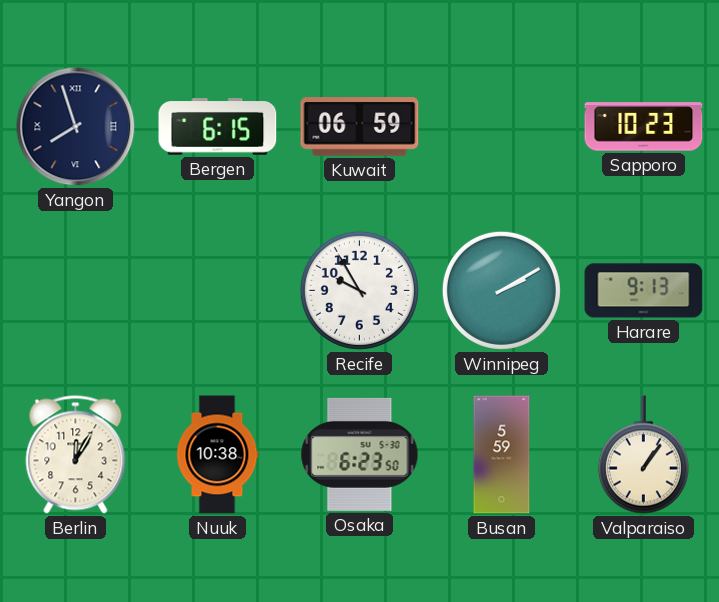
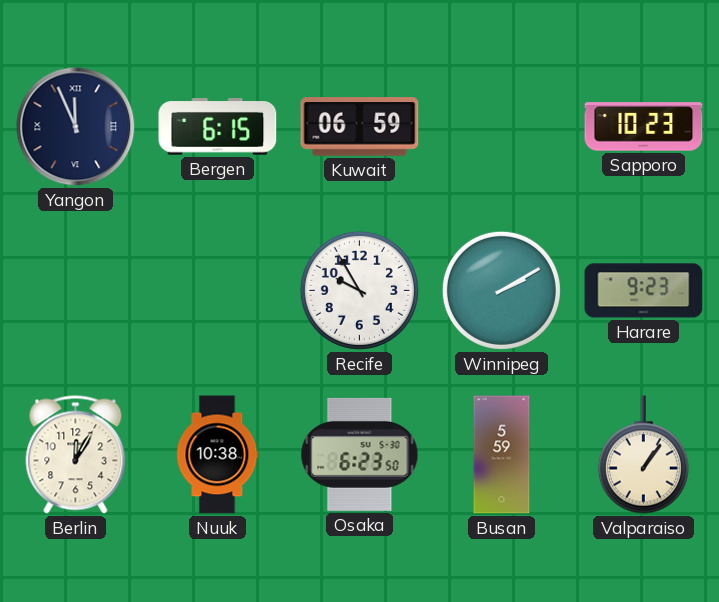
Yangon: 7:57 -> 11:56
Harare: 9:13 -> 9:23
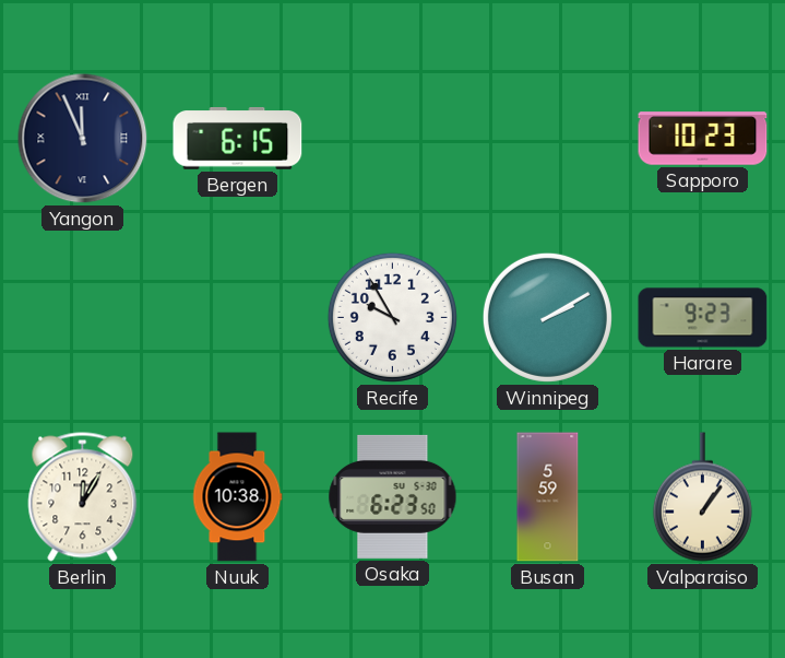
Kuwait: 06:59 -> none
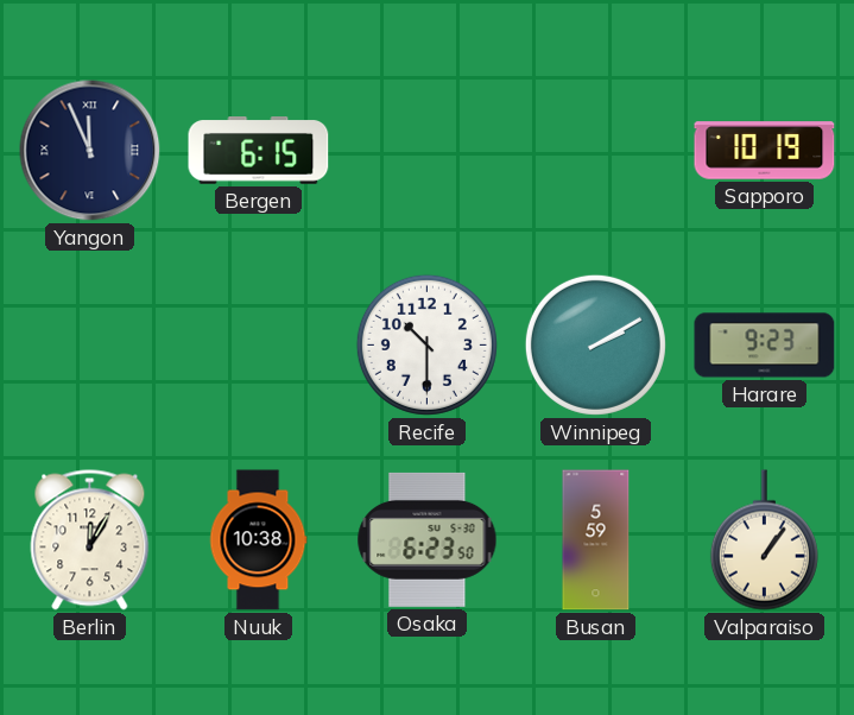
Sapporo: 10:23 -> 10:19
Recife: 9:55 -> 10:30
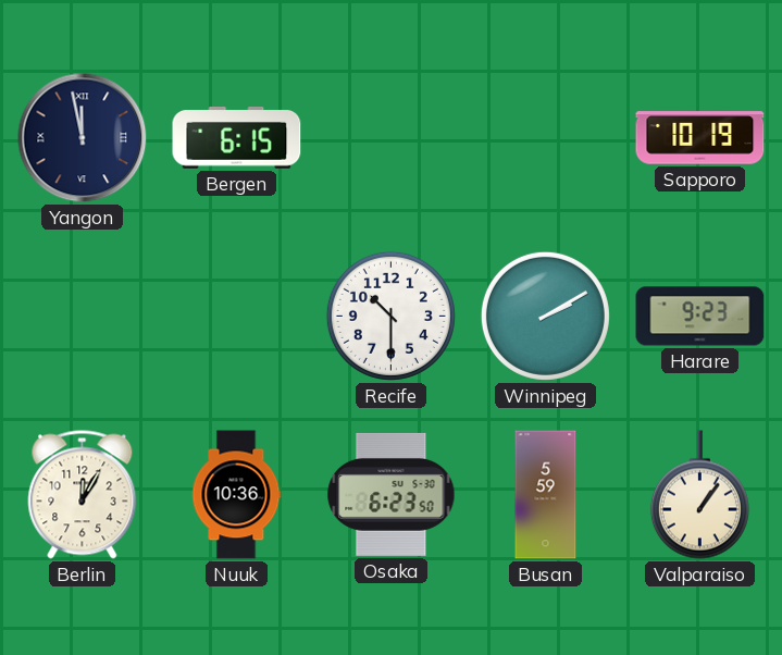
Yangon: 11:56 -> 11:58
Nuuk: 10:38 -> 10:36
